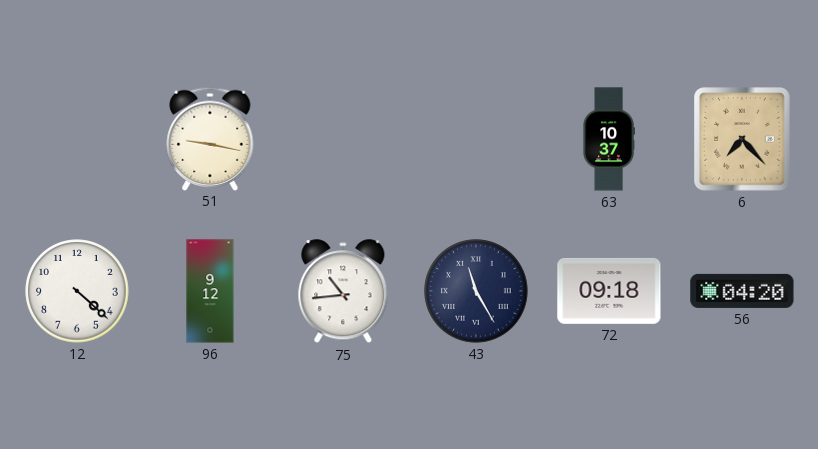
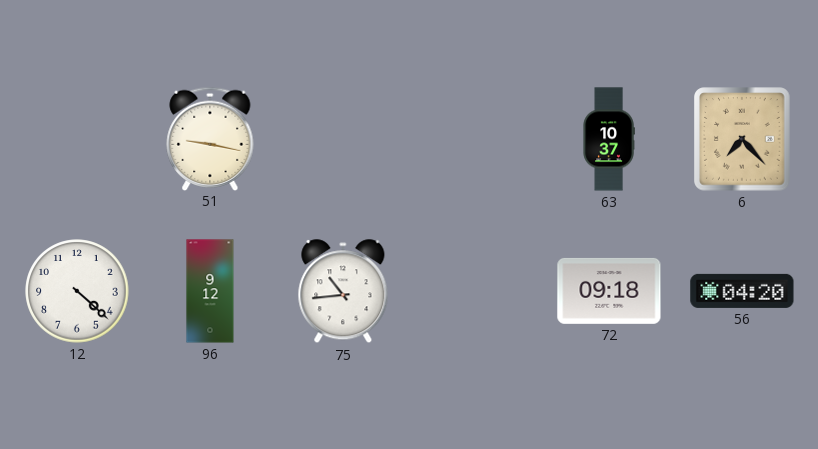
43: 11:25 -> none
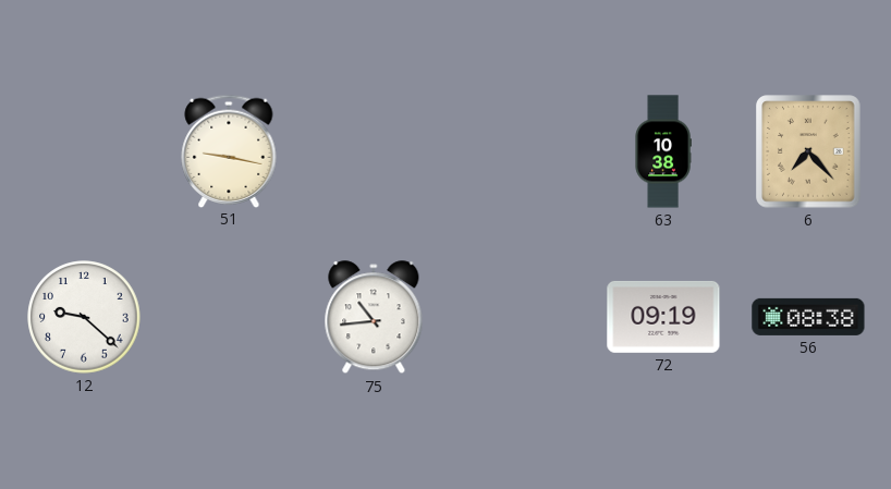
63: 10:37 -> 10:38
12: 4:22 -> 9:22
96: 9:12 -> none
72: 09:18 -> 09:19
56: 04:20 -> 08:38
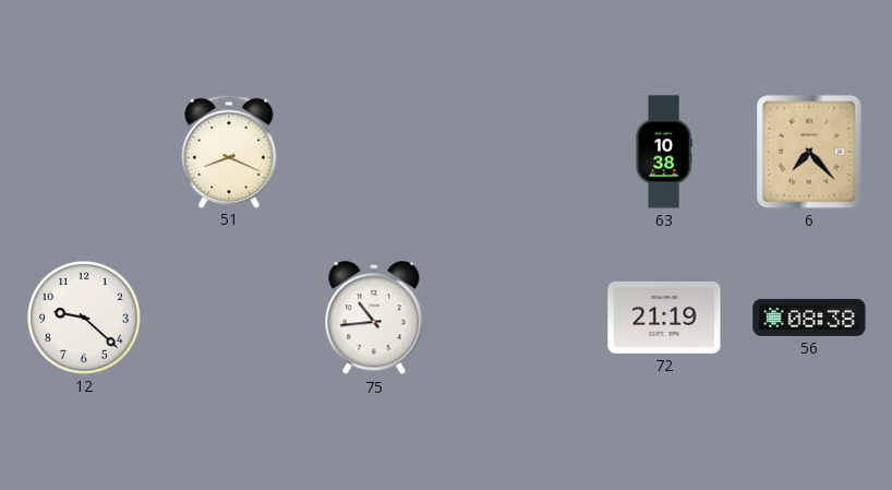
51: 9:17 -> 8:19
72: 09:19 -> 21:19
